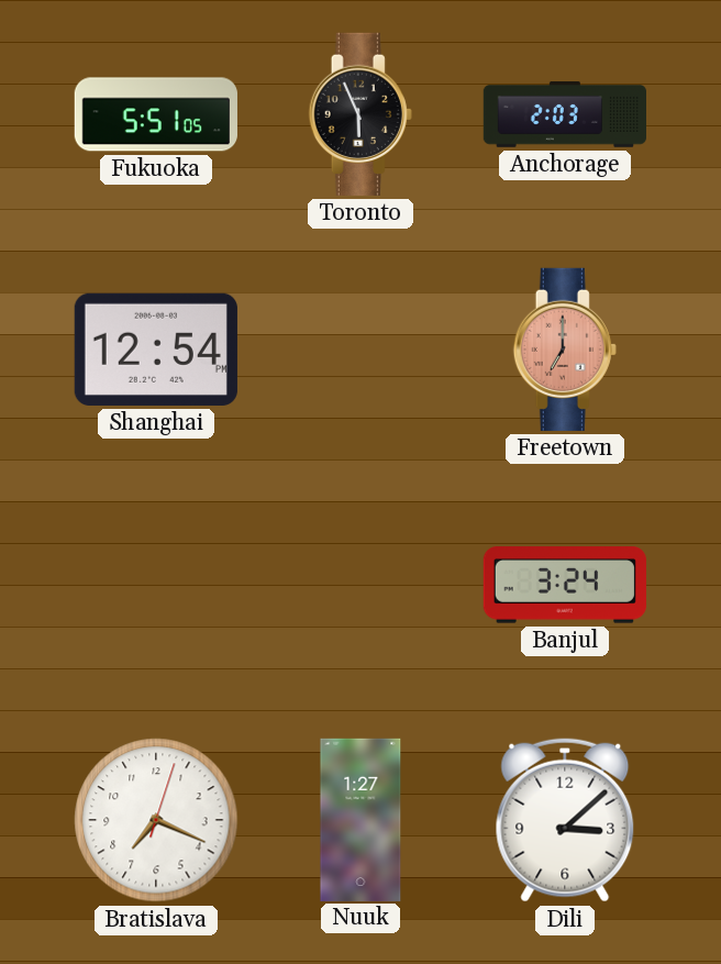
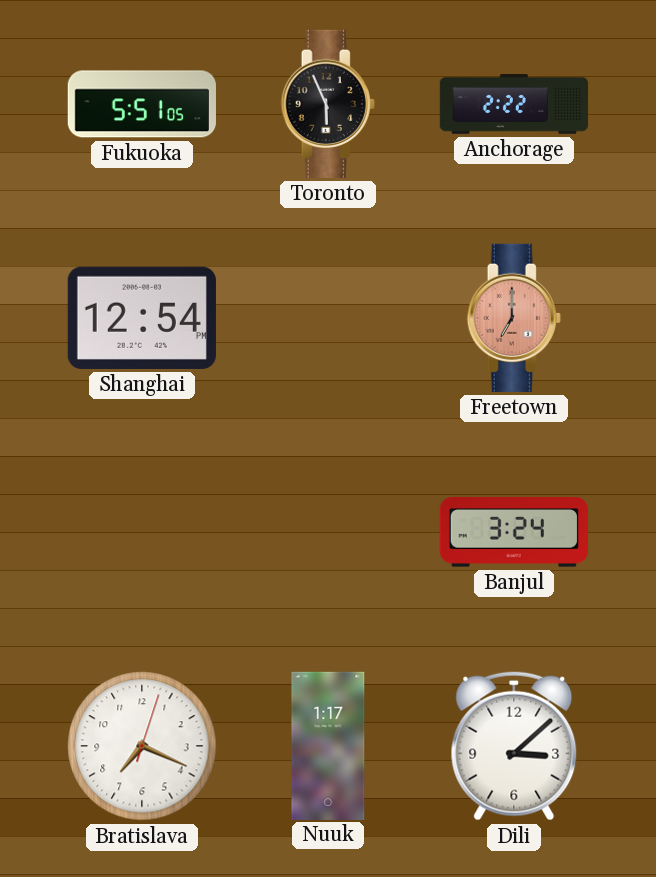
Anchorage: 2:03 -> 2:22
Nuuk: 1:27 -> 1:17
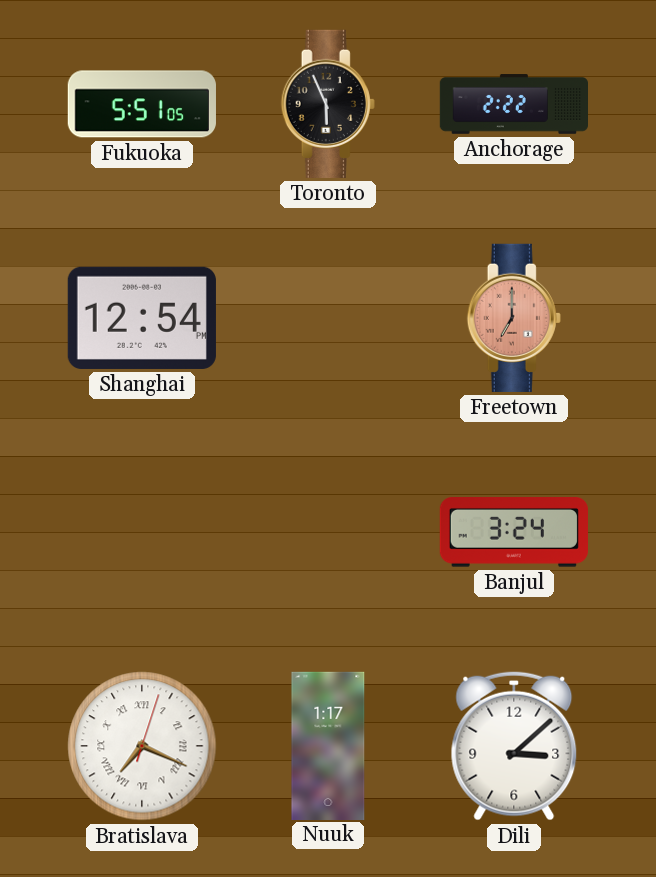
Bratislava numerals: Arabic -> Roman
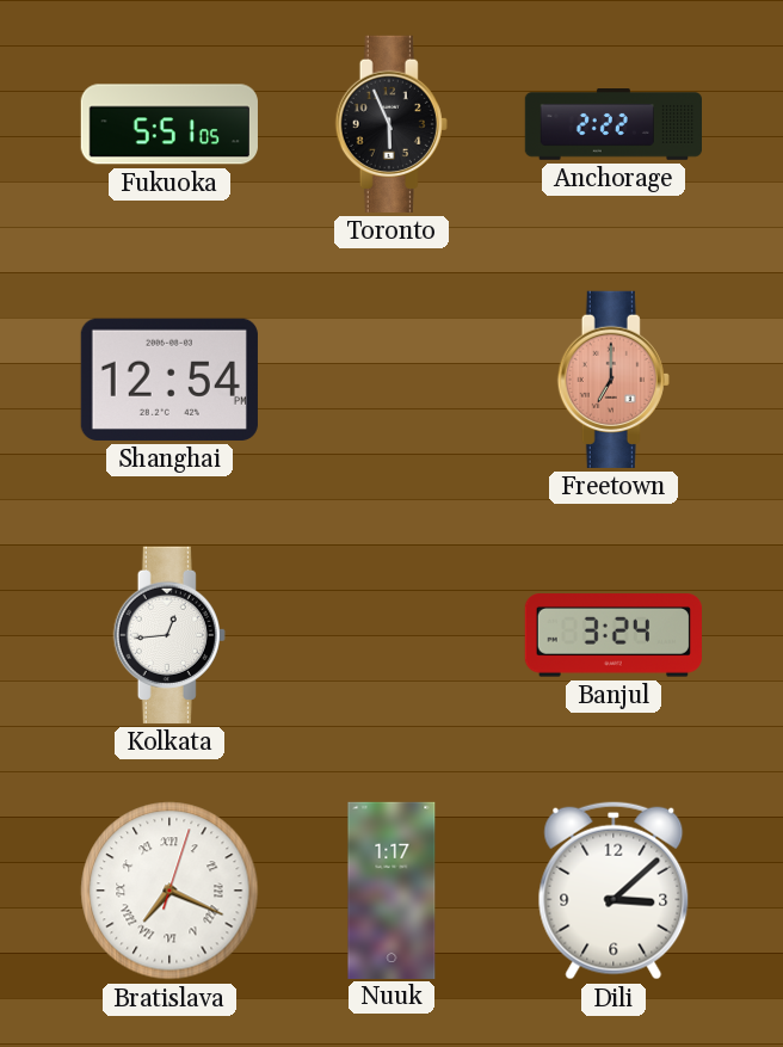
Kolkata: none -> 12:44
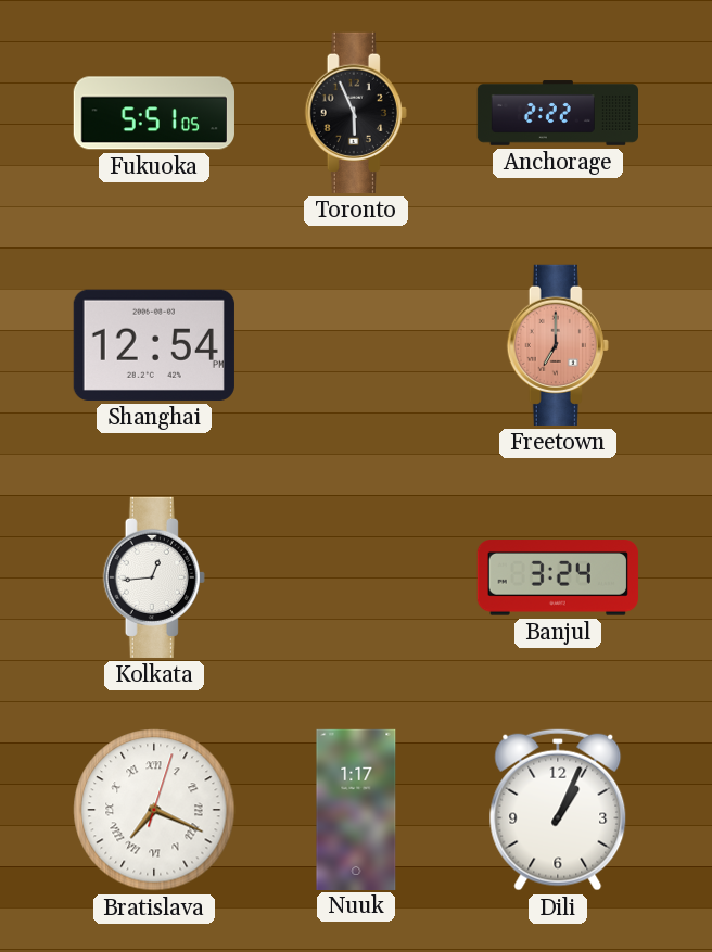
Dili: 3:08 -> 1:04
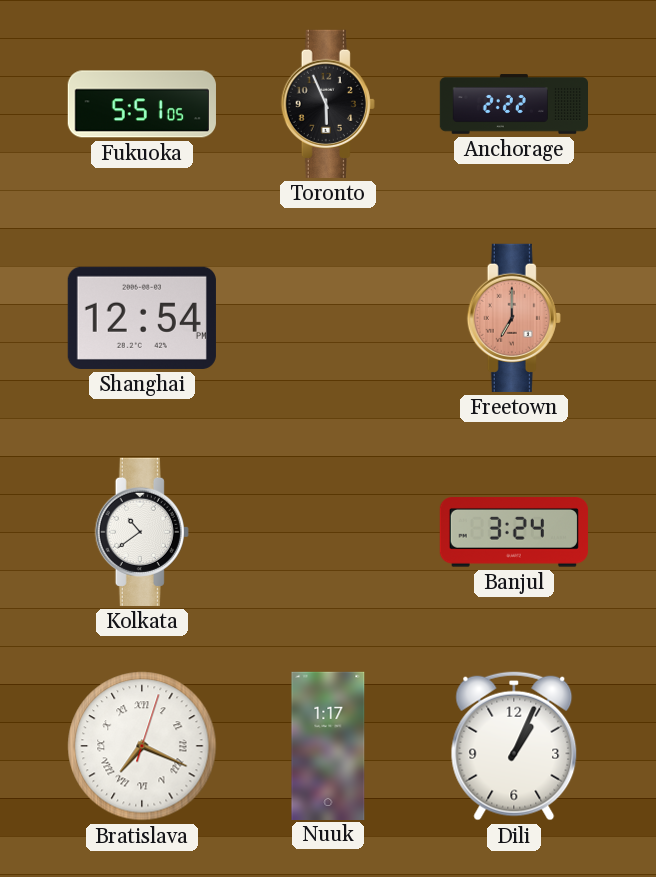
Kolkata: 12:44 -> 10:39
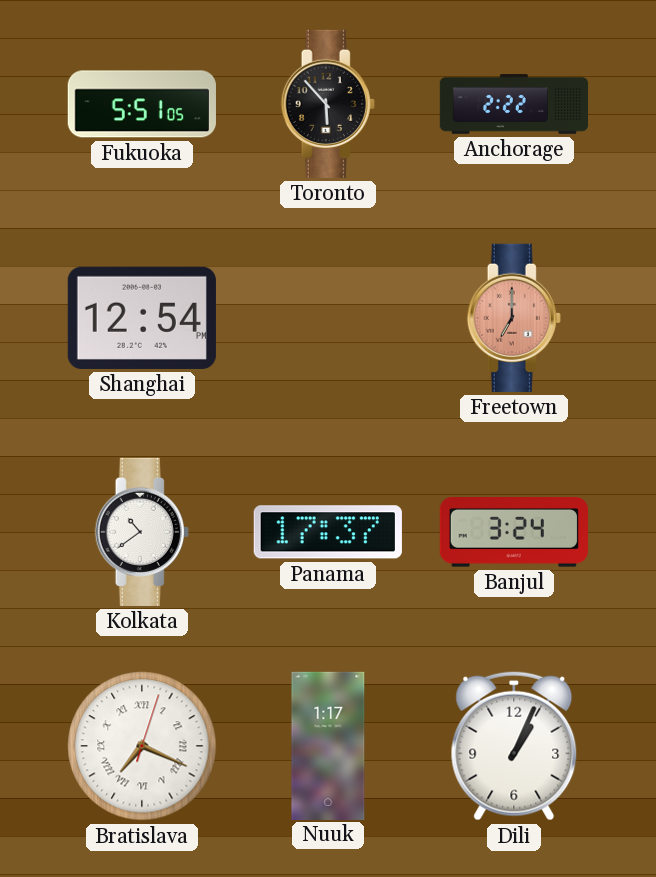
Toronto: 5:56 -> 5:53
Panama: none -> 17:37
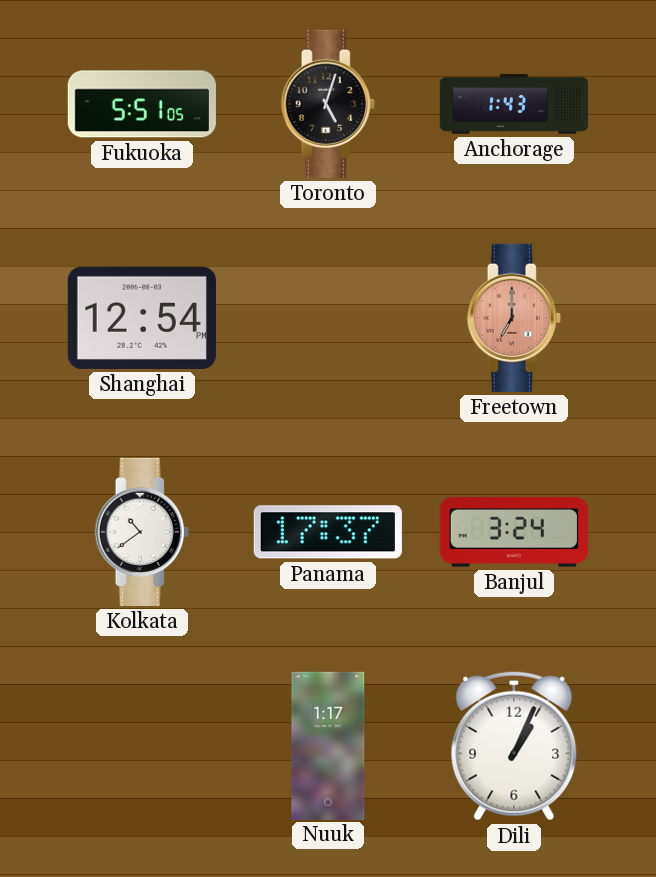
Toronto: 5:53 -> 5:03
Anchorage: 2:22 -> 1:43
Bratislava: 7:19 -> none
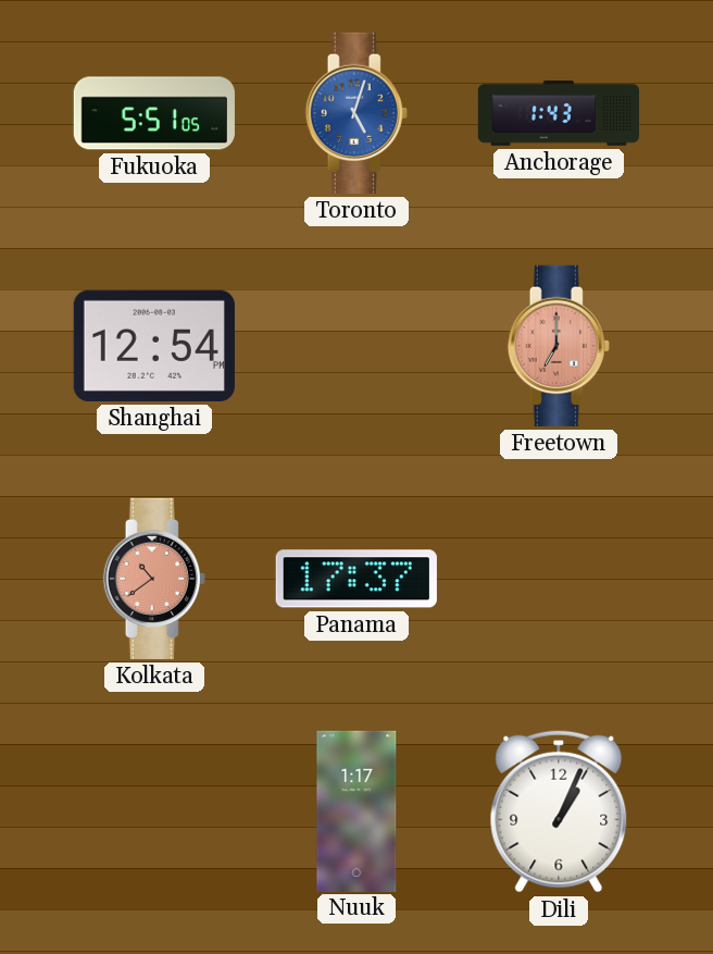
Toronto dial: black -> blue
Kolkata dial: white -> salmon
Banjul: 3:24 -> none
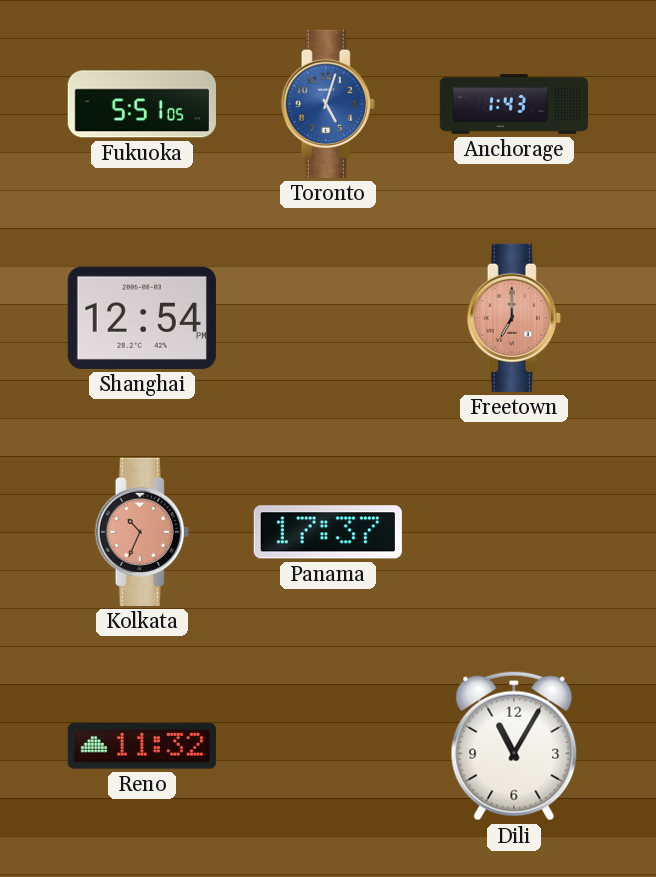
Kolkata: 10:39 -> 10:34
Reno: none -> 11:32
Nuuk: 1:17 -> none
Dili: 1:04 -> 11:05
